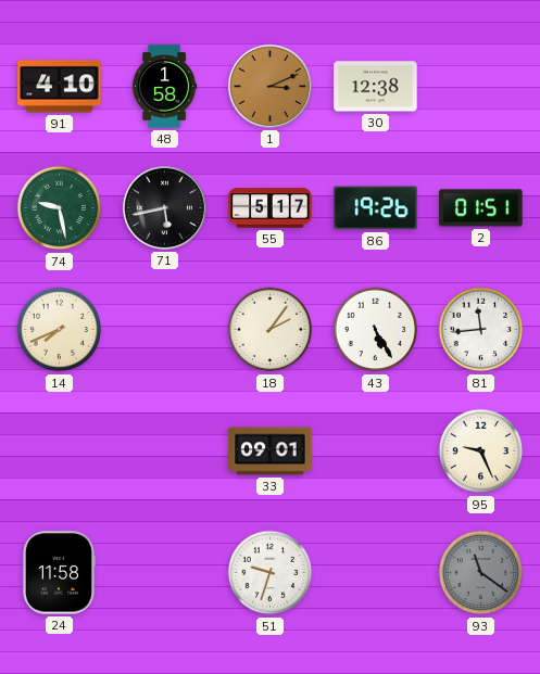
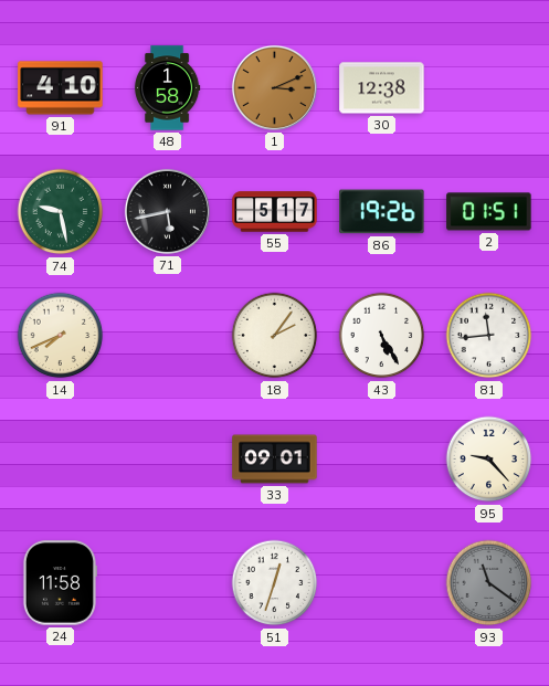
95: 9:26 -> 9:23
51: 9:33 -> 12:33
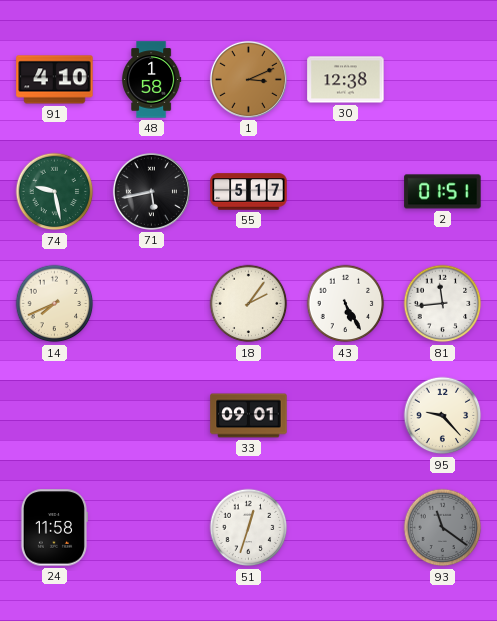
86: 19:26 -> none
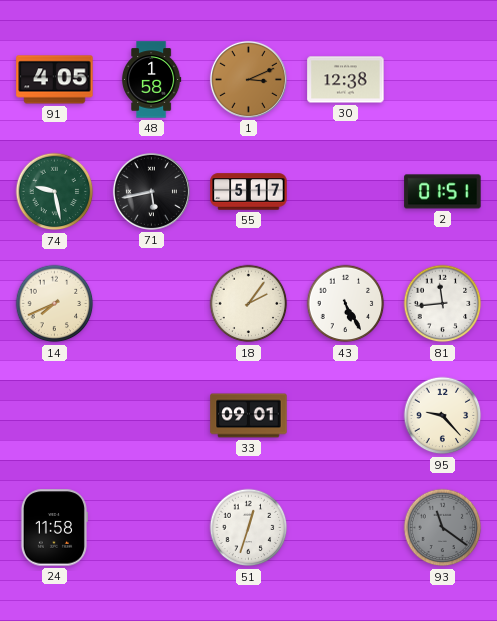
91: 4:10 -> 4:05
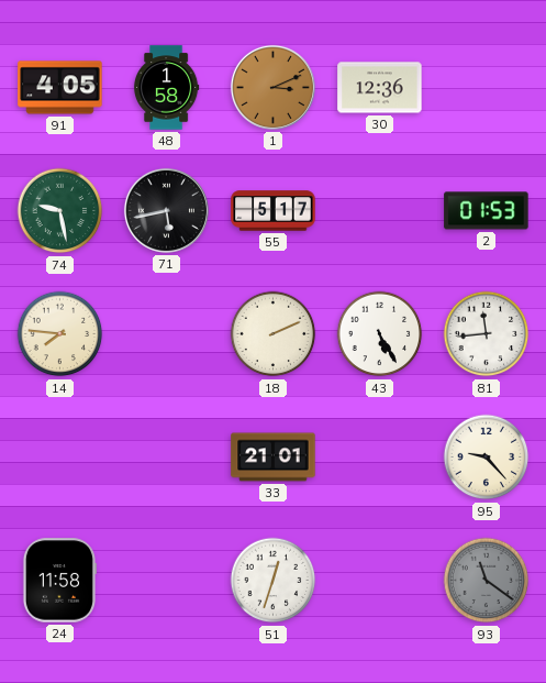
30: 12:38 -> 12:36
2: 01:51 -> 01:53
14: 7:41 -> 7:46
18: 2:06 -> 2:11
33: 09:01 -> 21:01
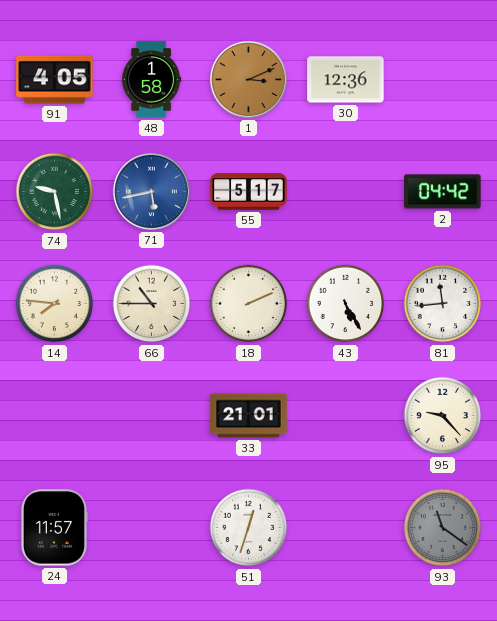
71 dial: black -> blue
2: 01:53 -> 04:42
66: none -> 10:45
24: 11:58 -> 11:57
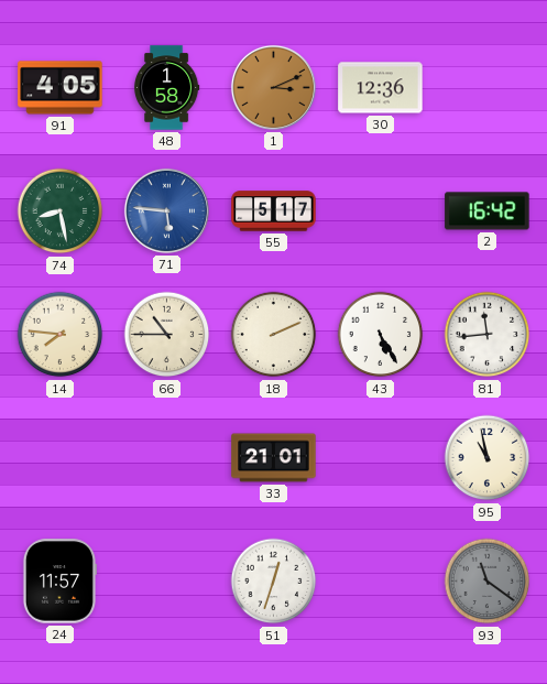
74: 9:28 -> 8:28
71: 5:43 -> 5:46
2: 04:42 -> 16:42
95: 9:23 -> 10:58
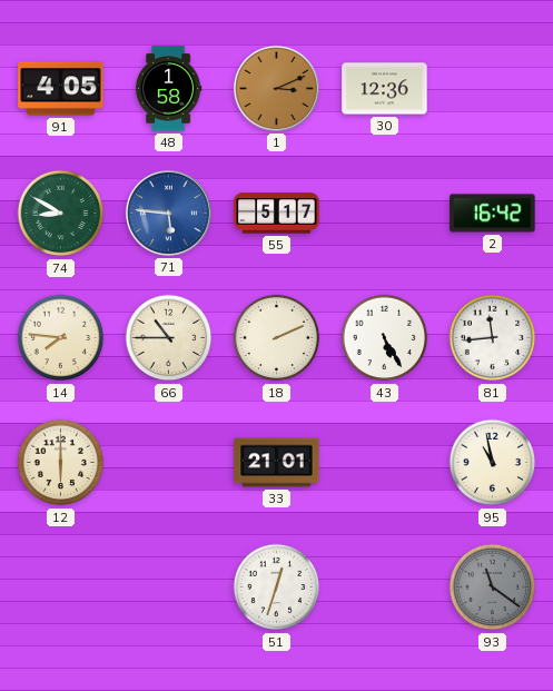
74: 8:28 -> 8:50
12: none -> 6:00
24: 11:57 -> none
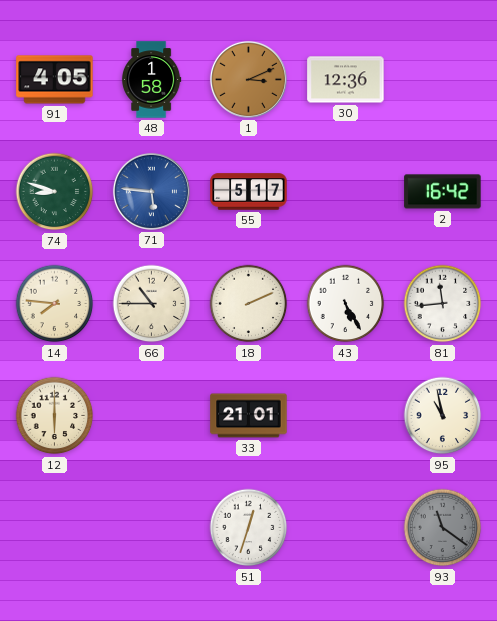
74: 8:50 -> 8:48
